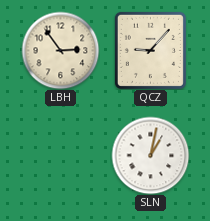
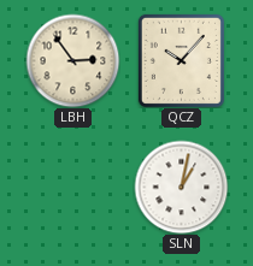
QCZ: 9:07 -> 10:07
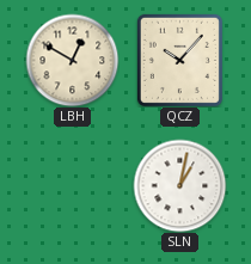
LBH: 2:54 -> 12:50
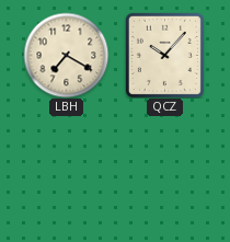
LBH: 12:50 -> 7:20
SLN: 1:02 -> none
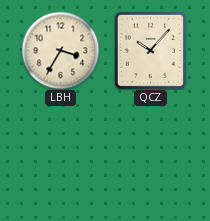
LBH: 7:20 -> 3:35
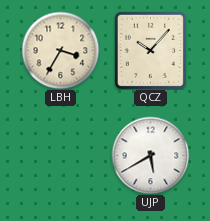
UJP: none -> 5:40
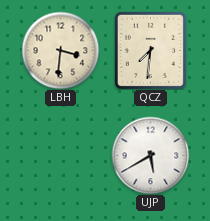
LBH: 3:35 -> 3:31
QCZ: 10:07 -> 7:31
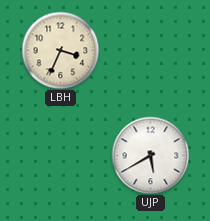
LBH: 3:31 -> 3:34
QCZ: 7:31 -> none
